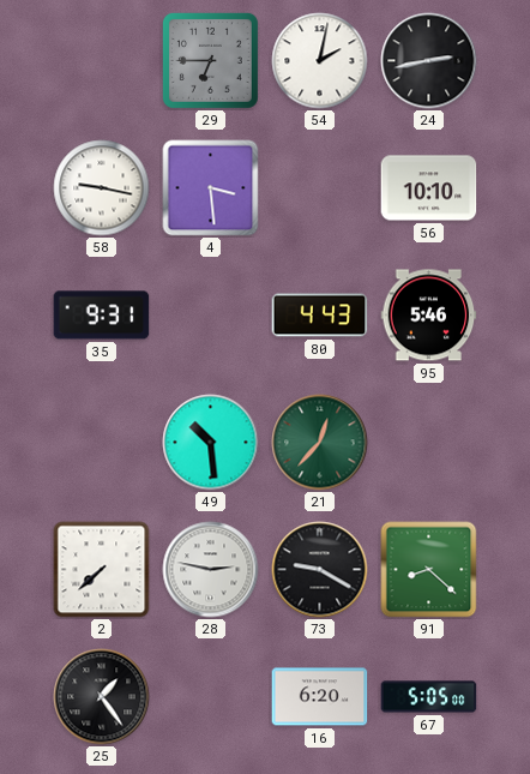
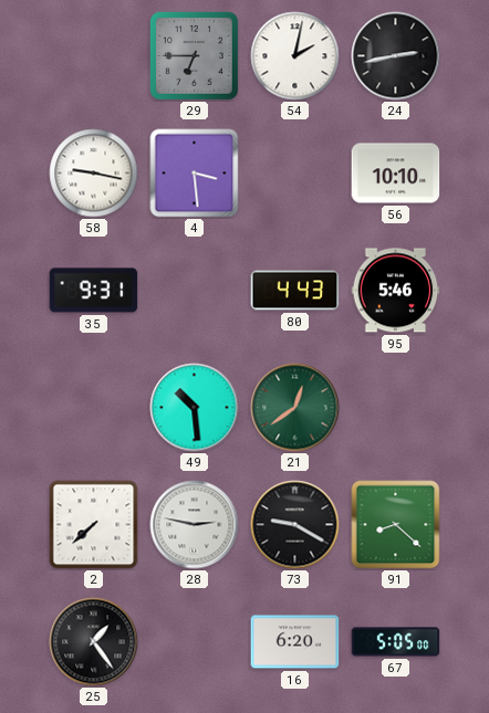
21: 12:37 -> 12:39
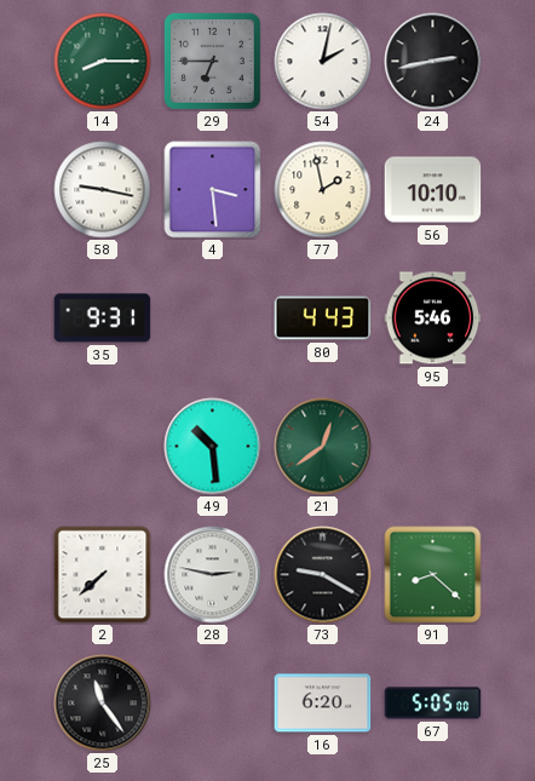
14: none -> 8:15
77: none -> 1:58
25: 1:24 -> 11:24
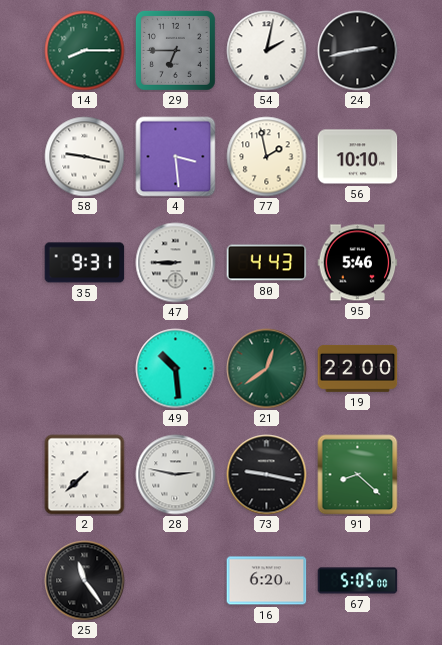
47: none -> 8:45
19: none -> 22:00
73: 9:20 -> 9:17
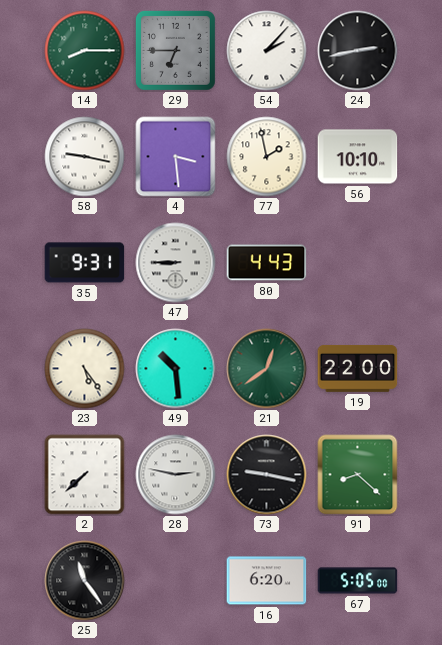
54: 2:02 -> 2:07
95: 5:46 -> none
23: none -> 5:24
